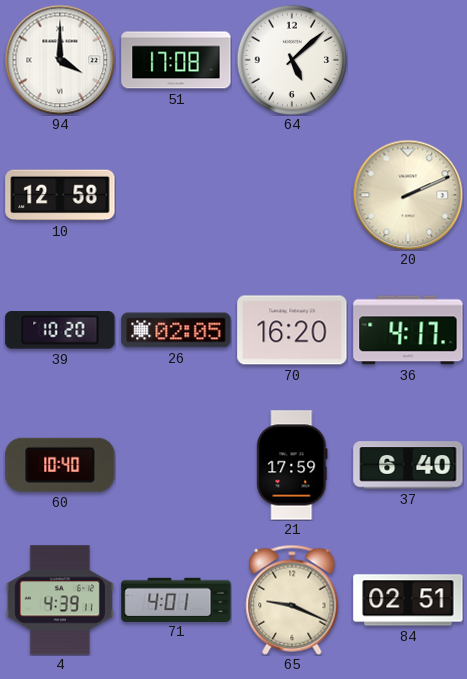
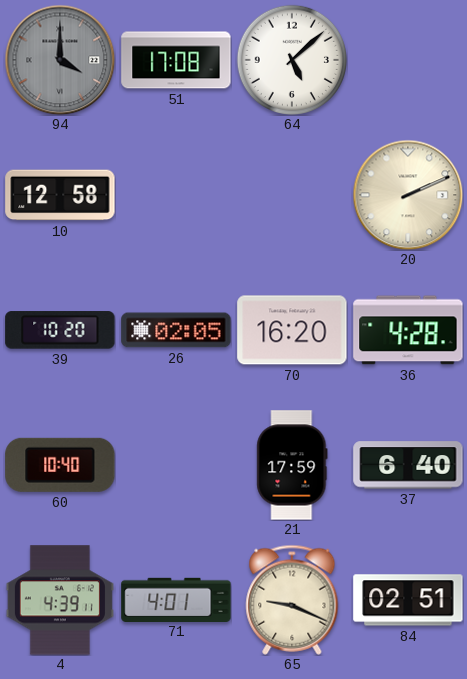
94 dial: white -> grey
36: 4:17 -> 4:28
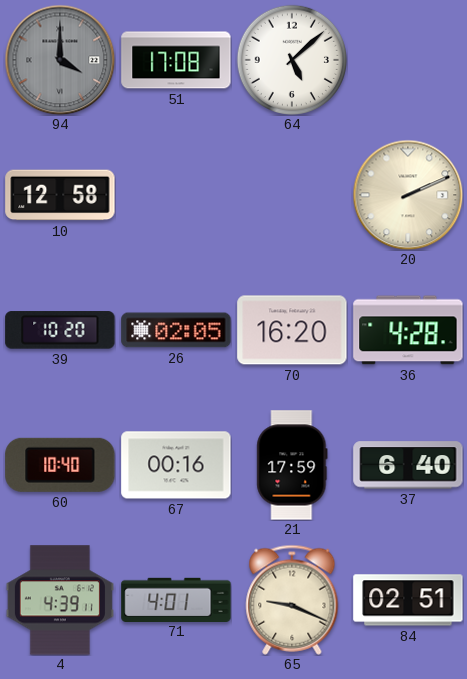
67: none -> 00:16
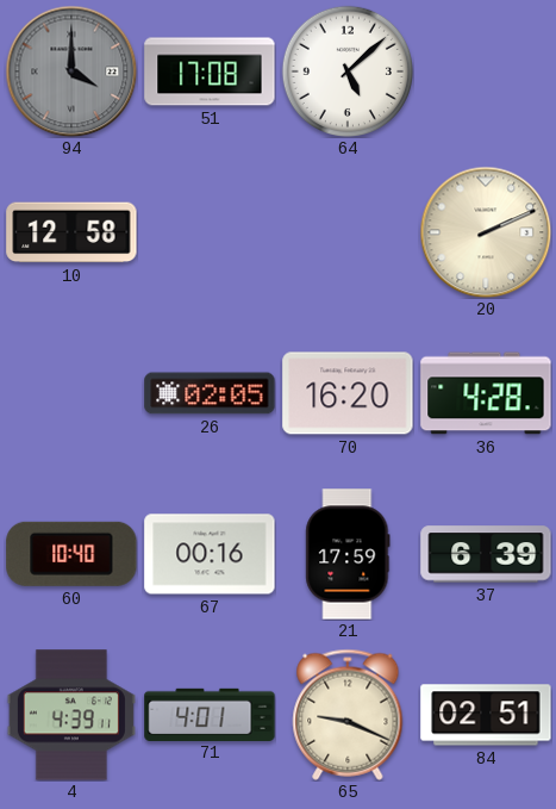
39: 10:20 -> none
37: 6:40 -> 6:39
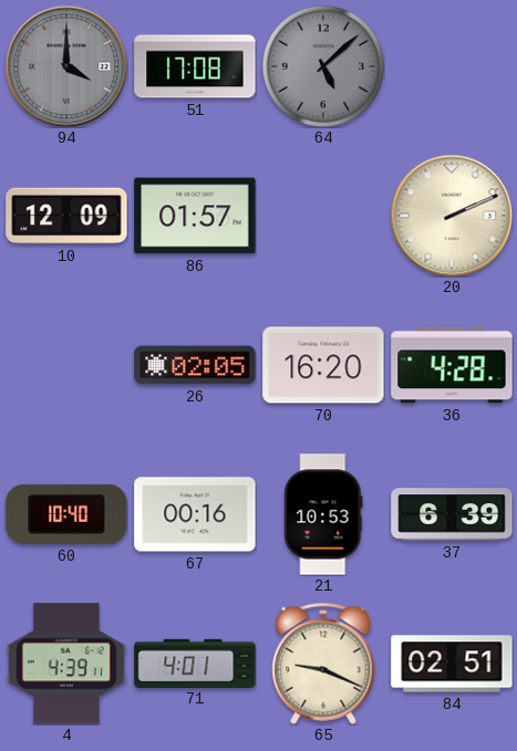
64 dial: white -> grey
10: 12:58 -> 12:09
86: none -> 01:57
21: 17:59 -> 10:53
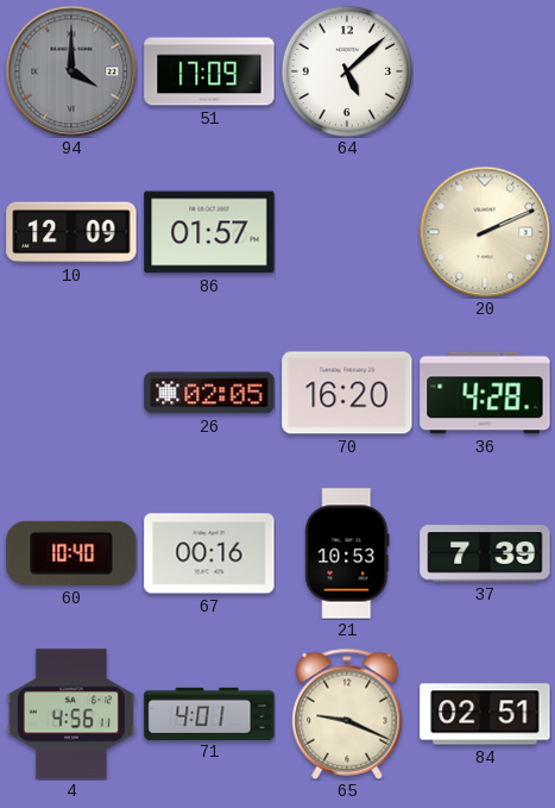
51: 17:08 -> 17:09
64 dial: grey -> white
37: 6:39 -> 7:39
4: 4:39 -> 4:56
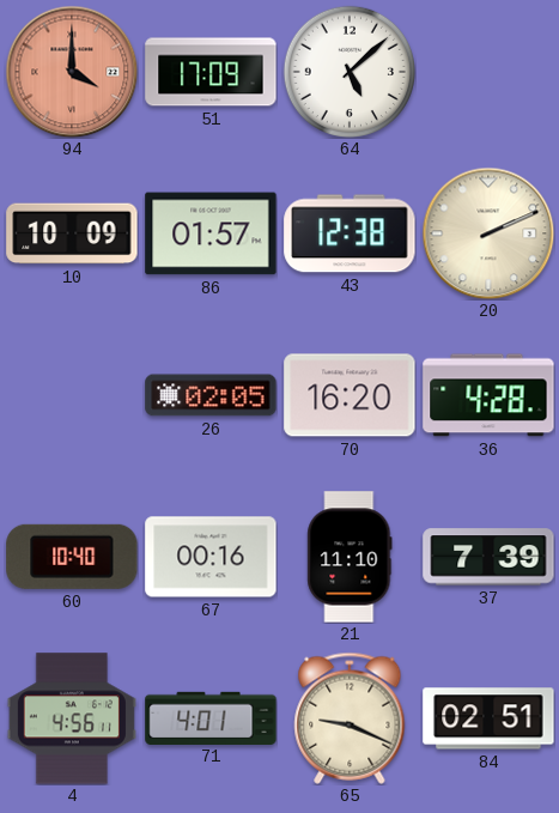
94 dial: grey -> salmon
10: 12:09 -> 10:09
43: none -> 12:38
21: 10:53 -> 11:10
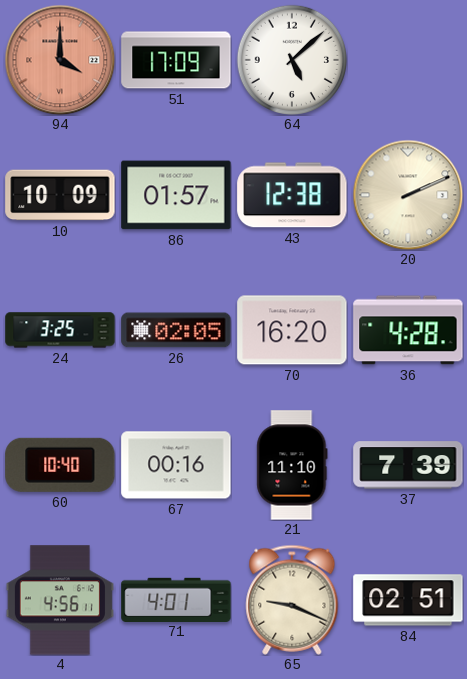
24: none -> 3:25
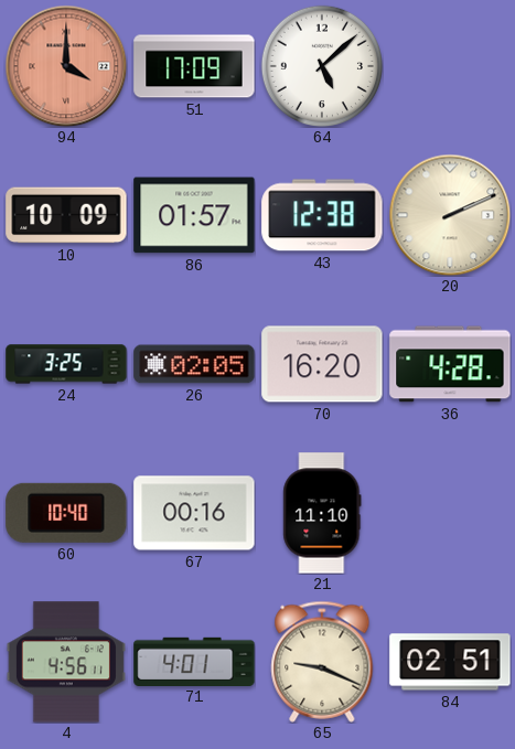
37: 7:39 -> none
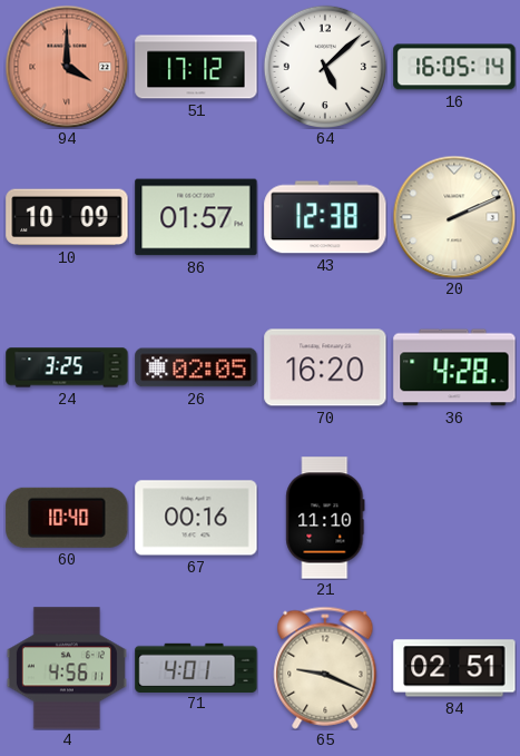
51: 17:09 -> 17:12
16: none -> 16:05
